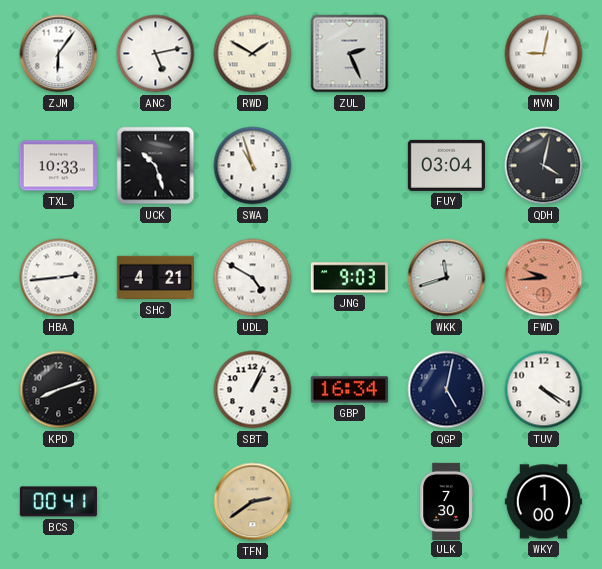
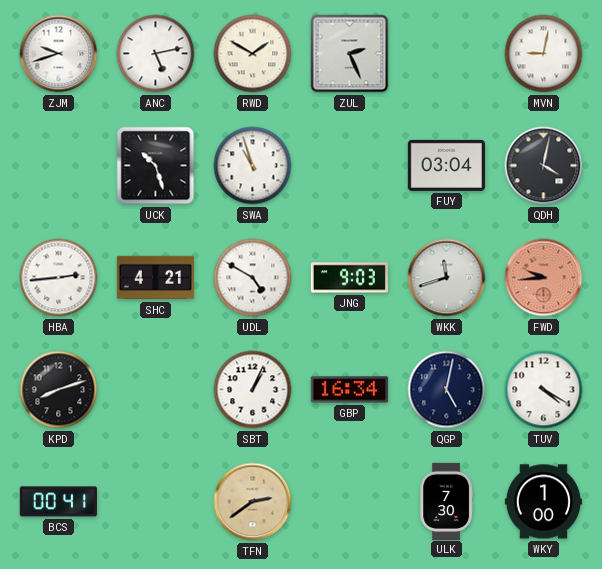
ZJM: 6:06 -> 9:42
TXL: 10:33 -> none
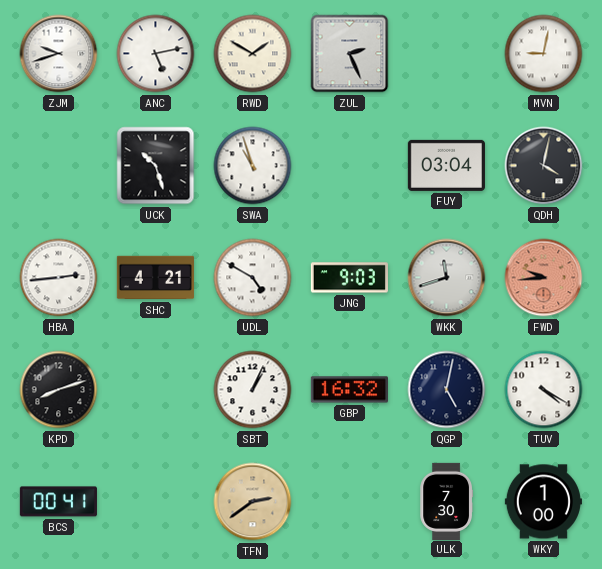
GBP: 16:34 -> 16:32
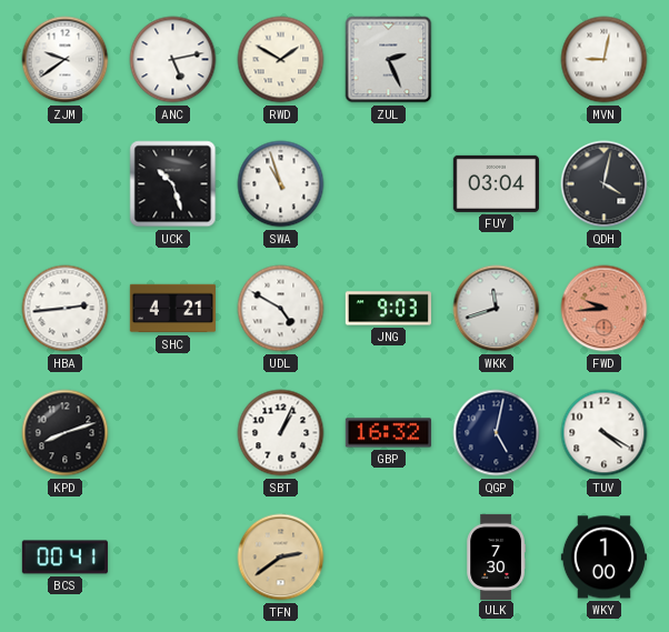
ZJM: 9:42 -> 9:39
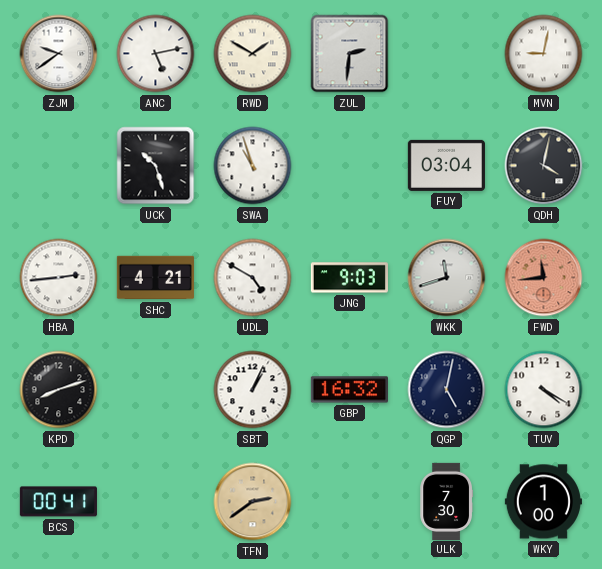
ZUL: 2:26 -> 2:31
FWD: 9:44 -> 11:44
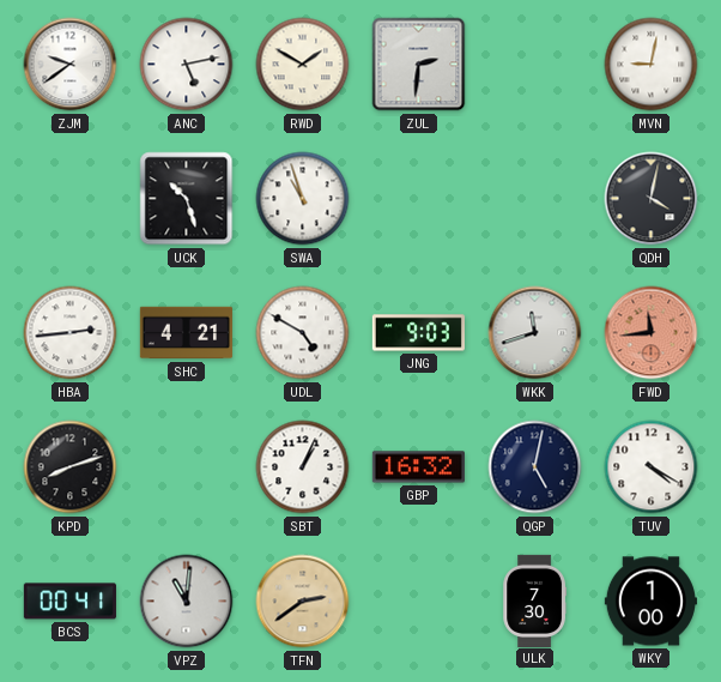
FUY: 03:04 -> none
VPZ: none -> 11:01
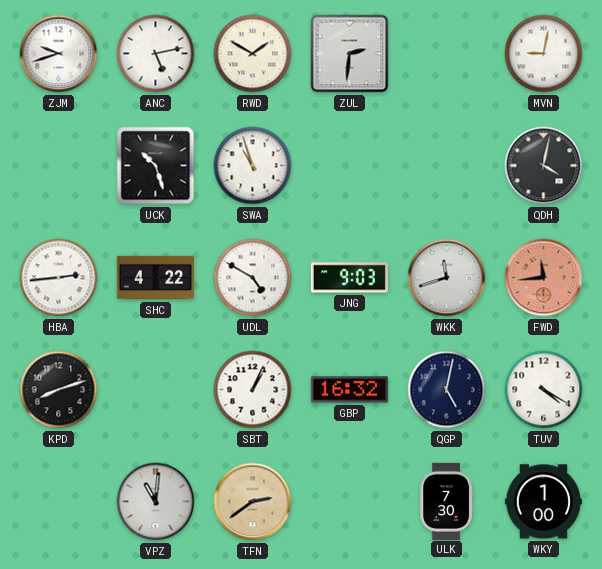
ZJM: 9:39 -> 9:42
SHC: 4:21 -> 4:22
BCS: 00:41 -> none
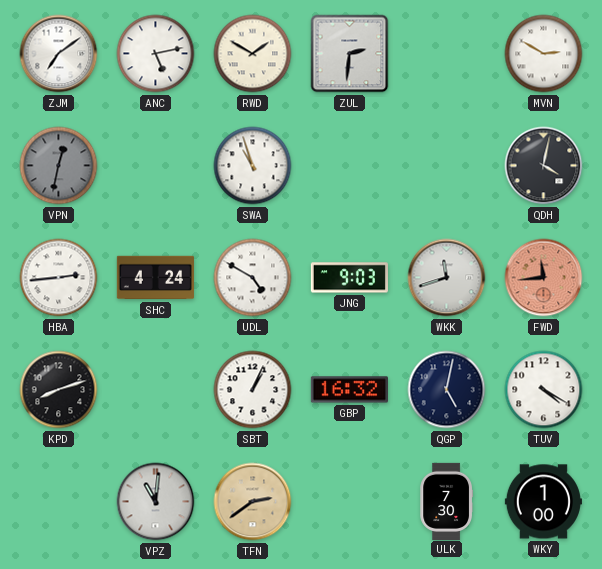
ZJM: 9:42 -> 7:09
MVN: 9:02 -> 2:50
VPN: none -> 12:32
UCK: 10:27 -> none
SHC: 4:22 -> 4:24
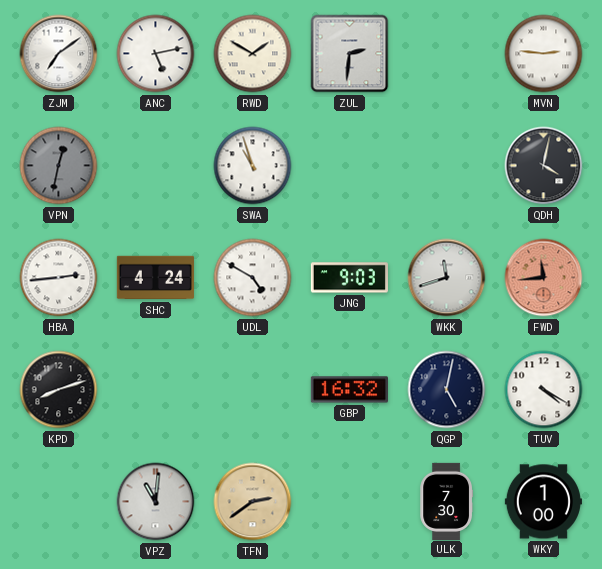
MVN: 2:50 -> 2:46
SBT: 1:04 -> none
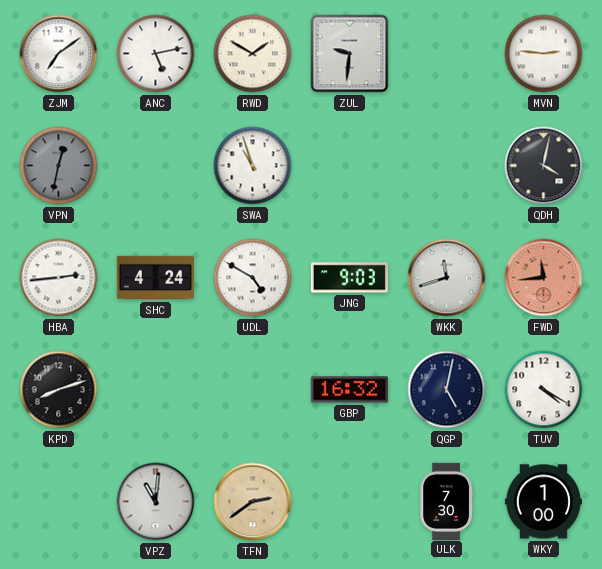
ZUL: 2:31 -> 9:31
